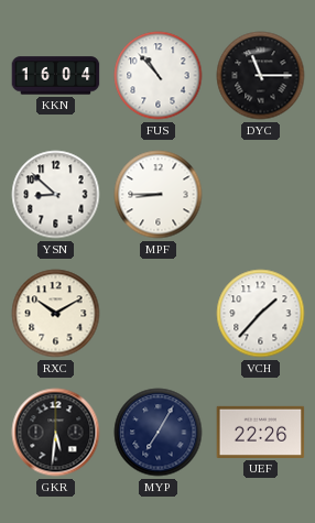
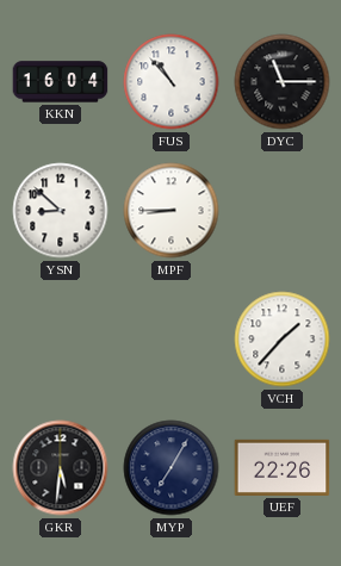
RXC: 10:10 -> none
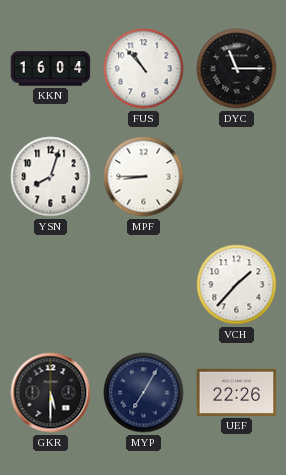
YSN: 8:52 -> 8:03
GKR: 5:31 -> 5:30
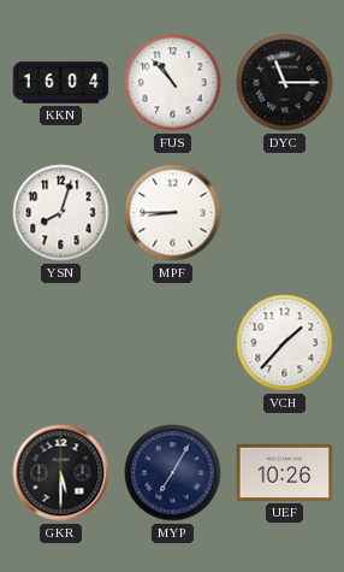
UEF: 22:26 -> 10:26
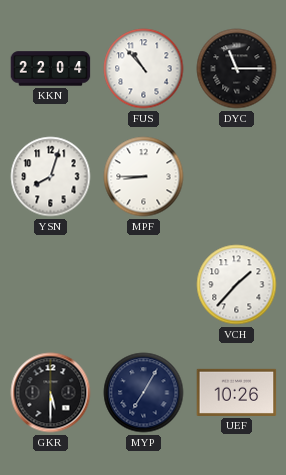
KKN: 16:04 -> 22:04
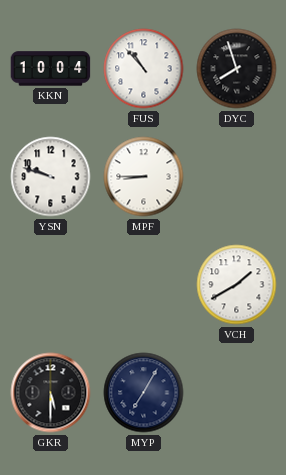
KKN: 22:04 -> 10:04
DYC: 11:15 -> 7:57
YSN: 8:03 -> 9:48
VCH: 1:37 -> 1:40
UEF: 10:26 -> none
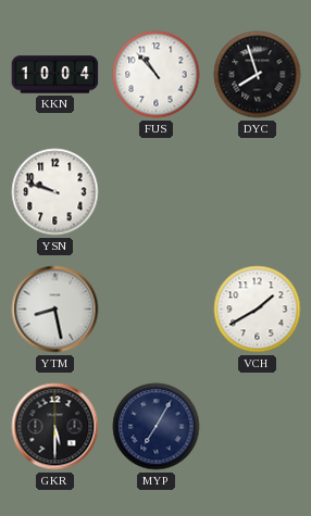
MPF: 8:45 -> none
YTM: none -> 8:28
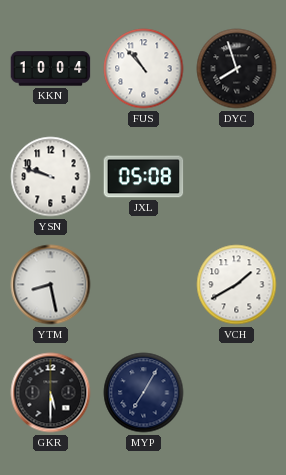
JXL: none -> 05:08
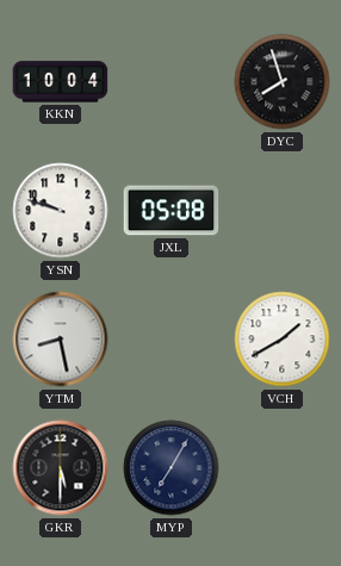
FUS: 10:53 -> none
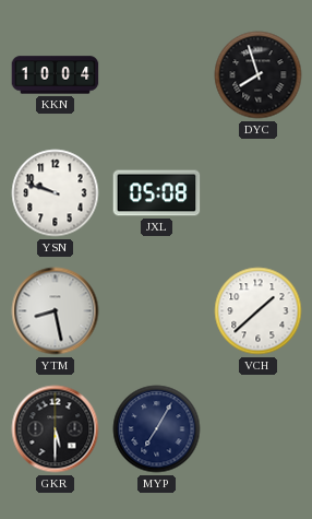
VCH: 1:40 -> 1:38
